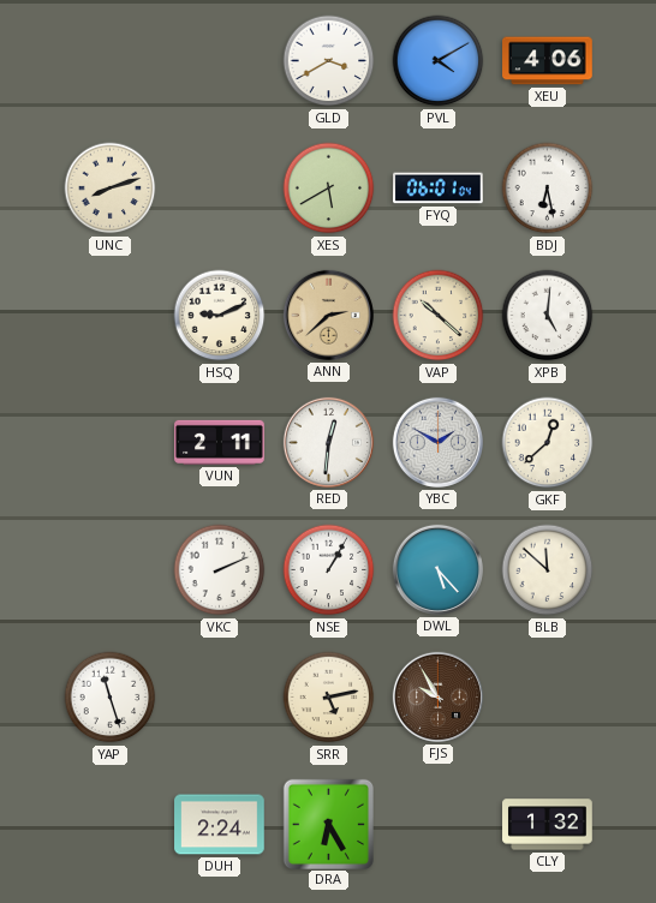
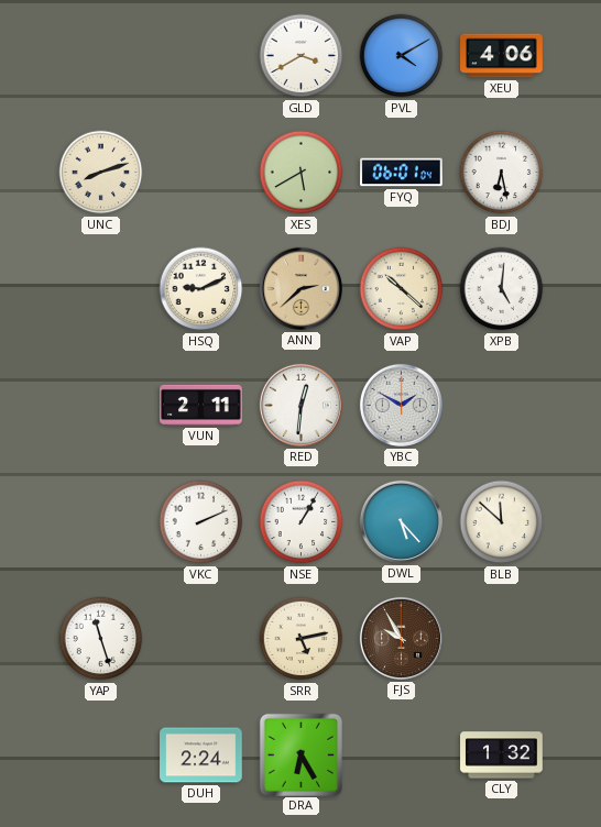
GKF: 12:38 -> none
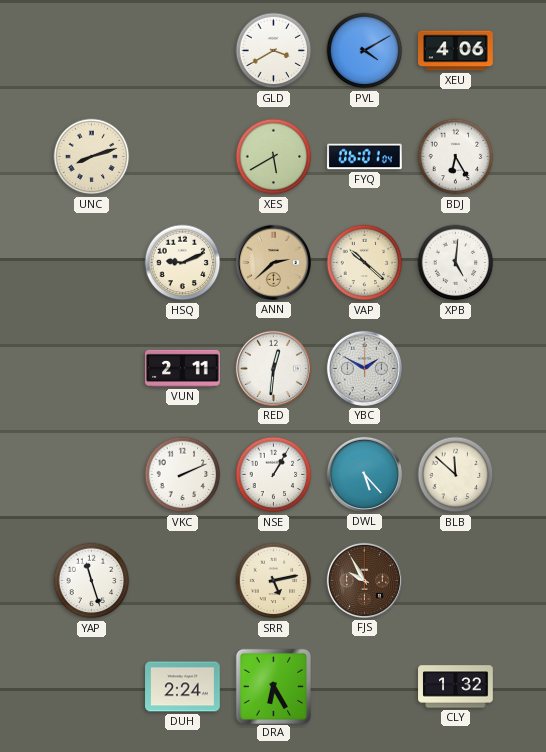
BDJ: 6:28 -> 6:25
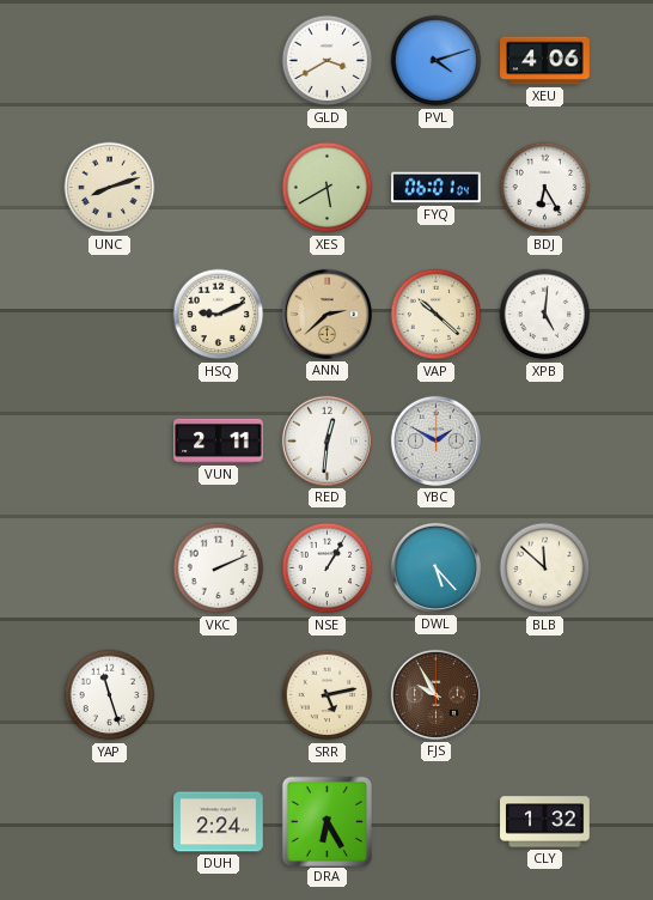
PVL: 4:10 -> 4:12
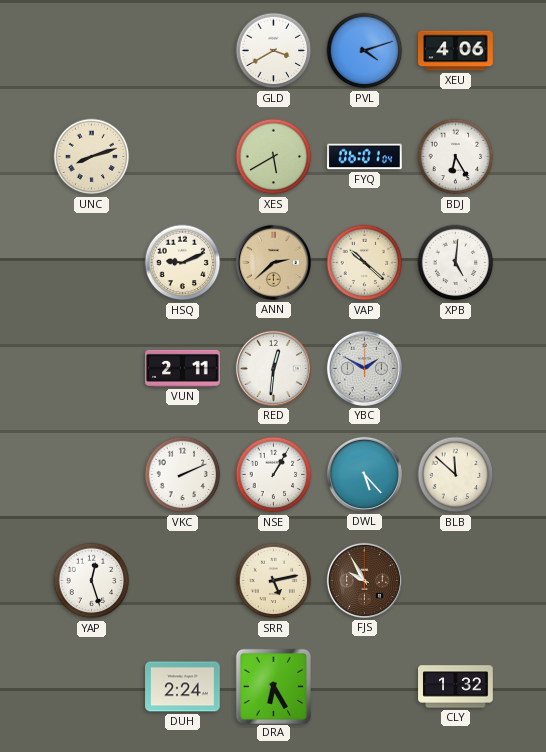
YAP: 11:27 -> 12:27
